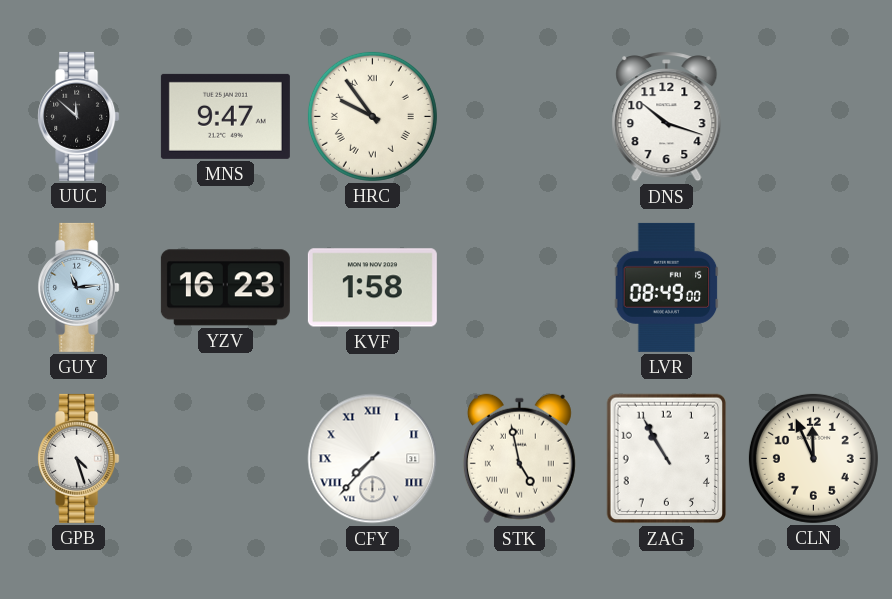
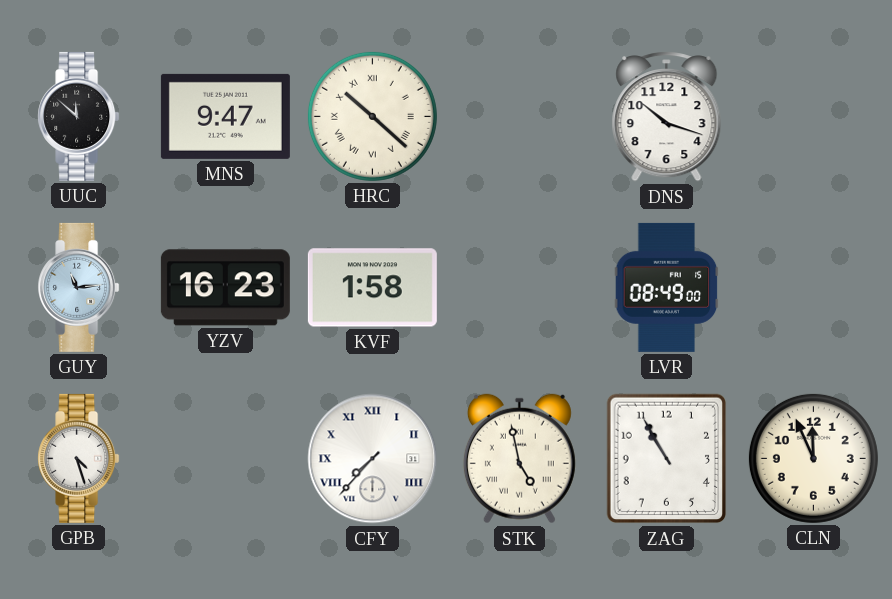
HRC: 9:54 -> 10:22
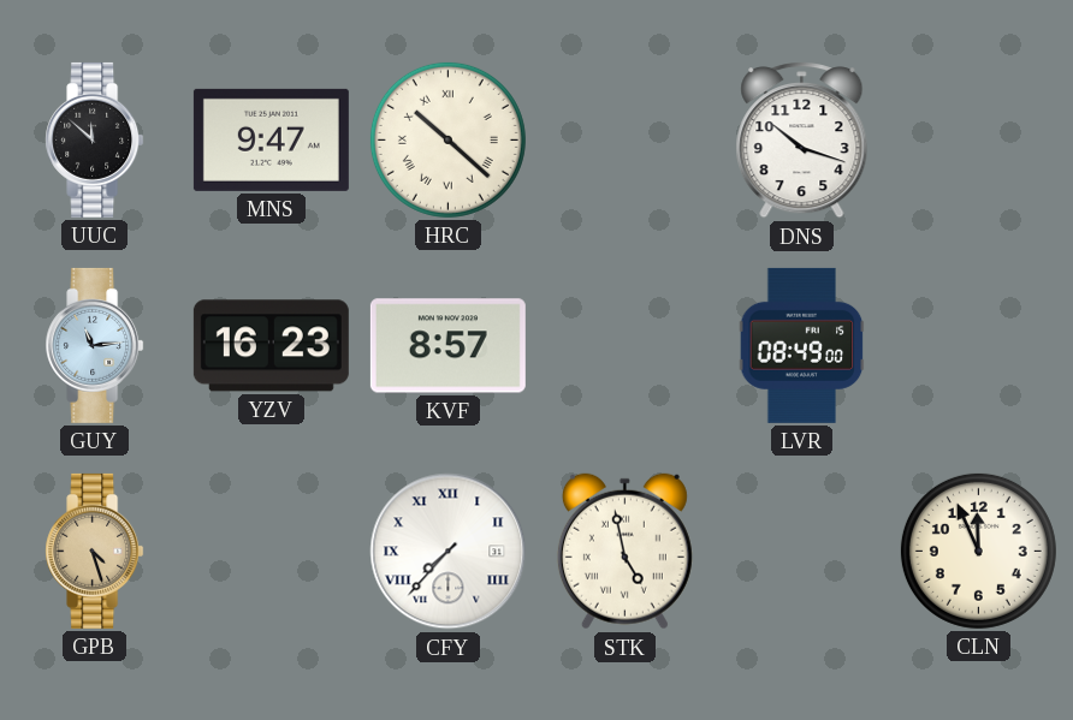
KVF: 1:58 -> 8:57
GPB dial: white -> champagne
ZAG: 10:55 -> none
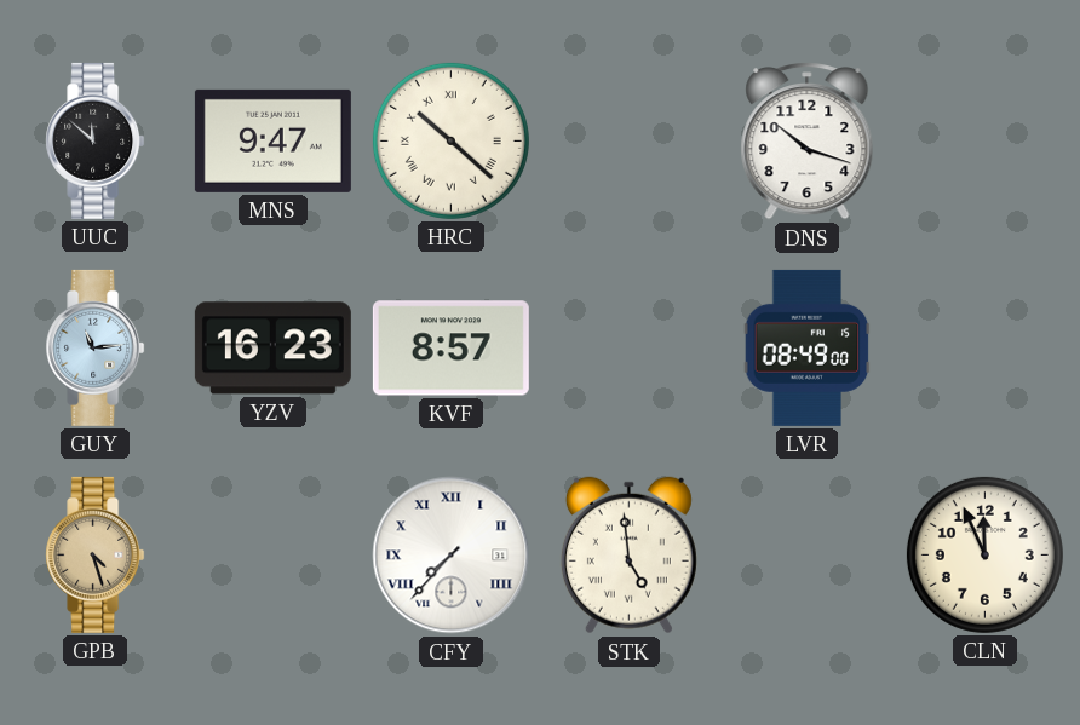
STK: 4:58 -> 4:59
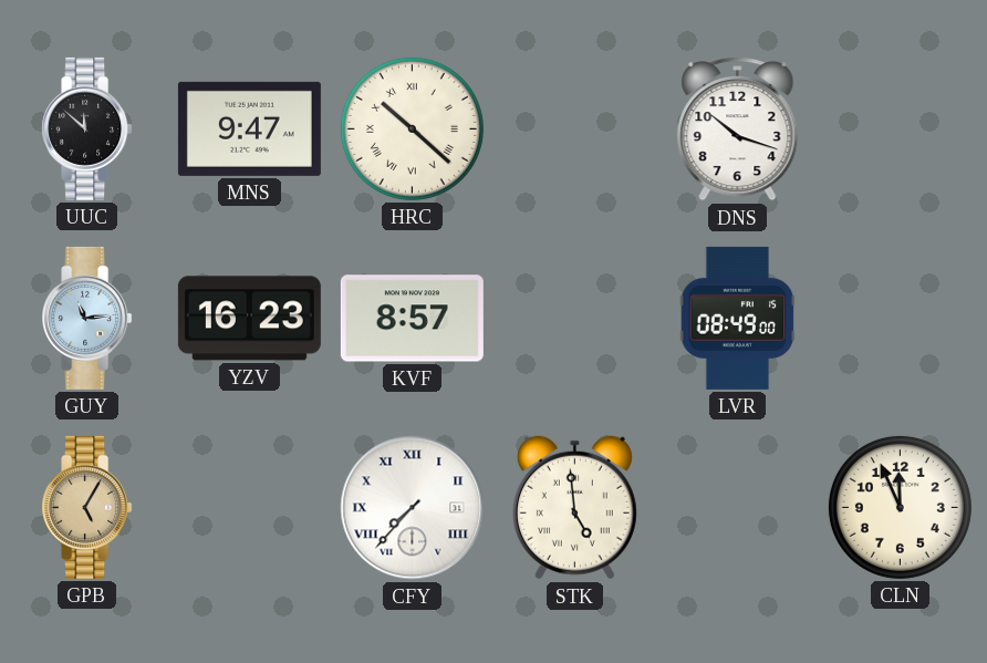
GPB: 4:27 -> 5:05
